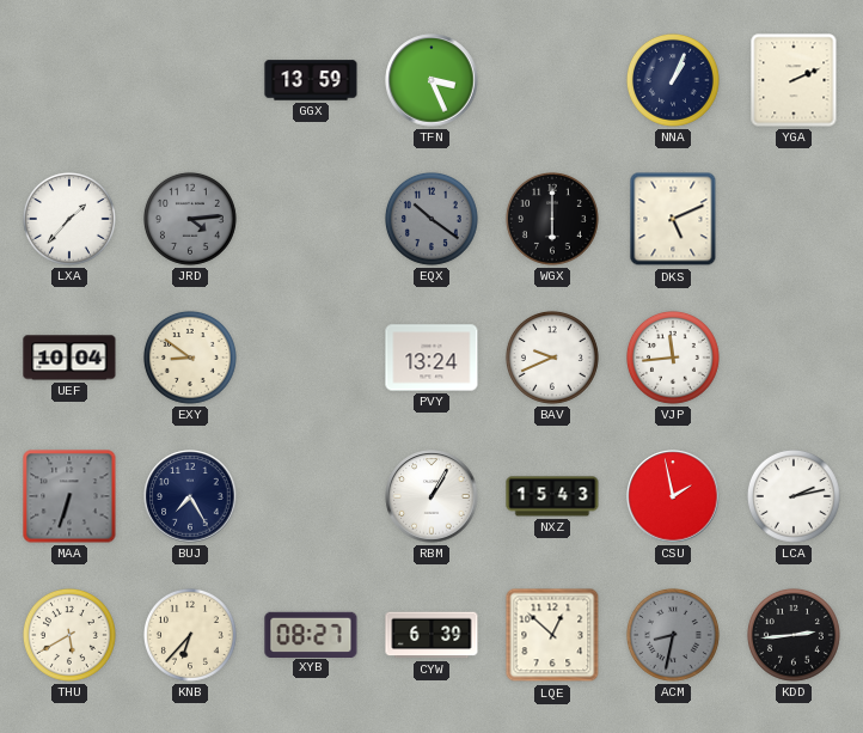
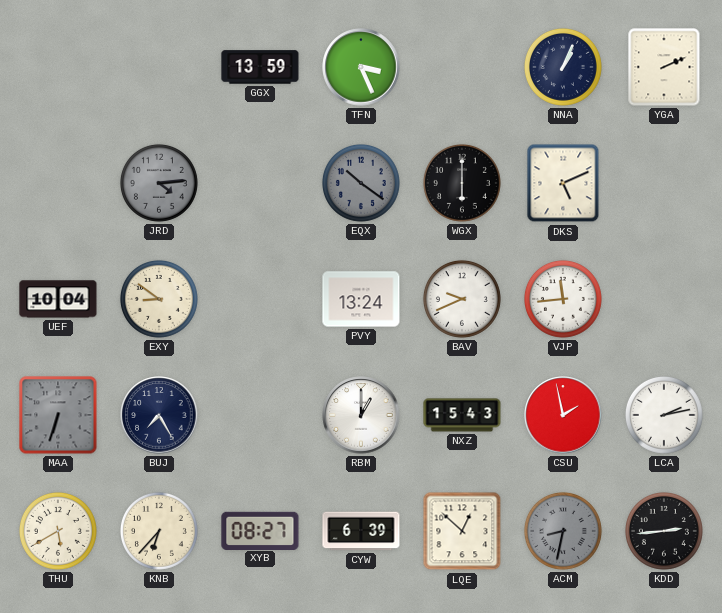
LXA: 1:37 -> none
RBM: 1:05 -> 1:00
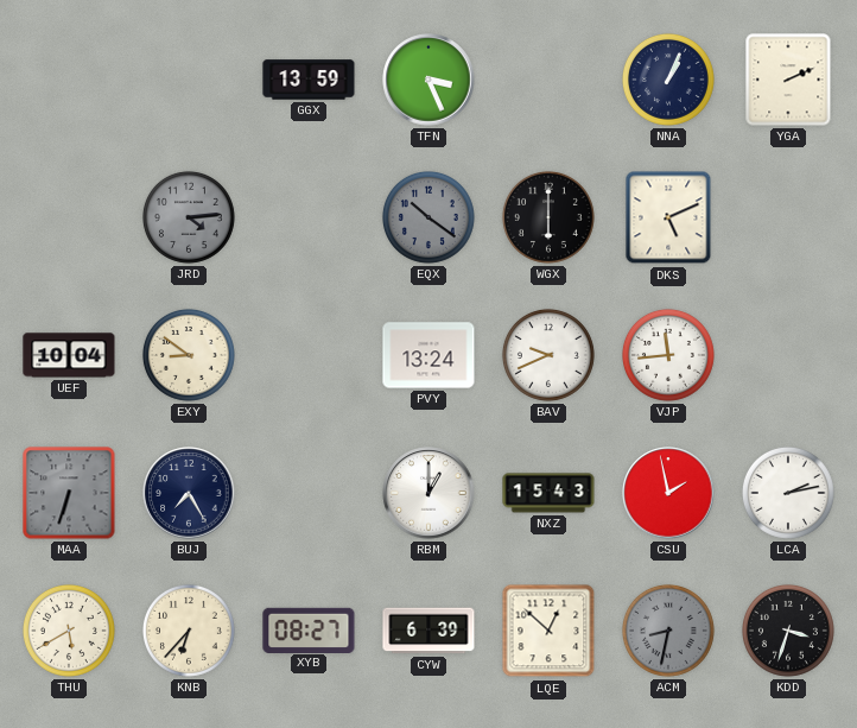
KDD: 2:44 -> 3:33
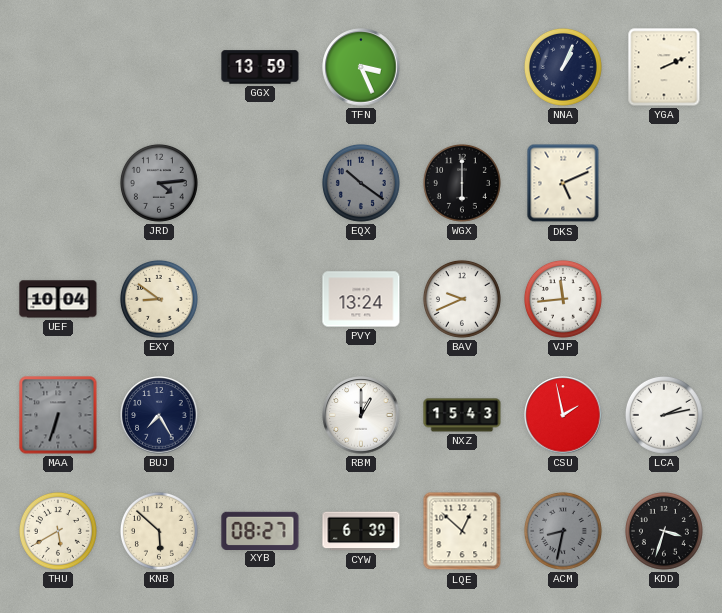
KNB: 6:37 -> 5:52
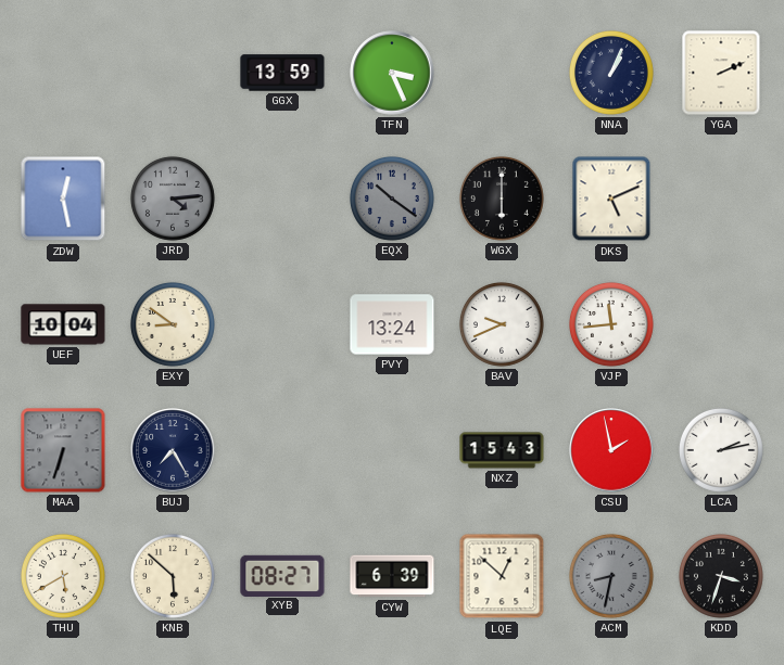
ZDW: none -> 12:28
RBM: 1:00 -> none
